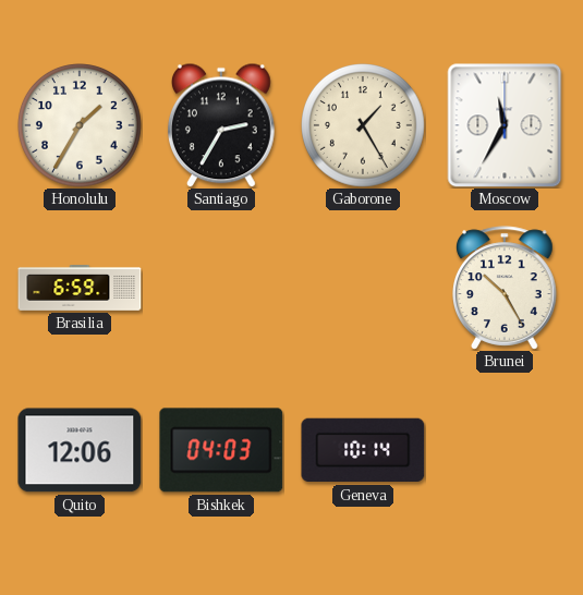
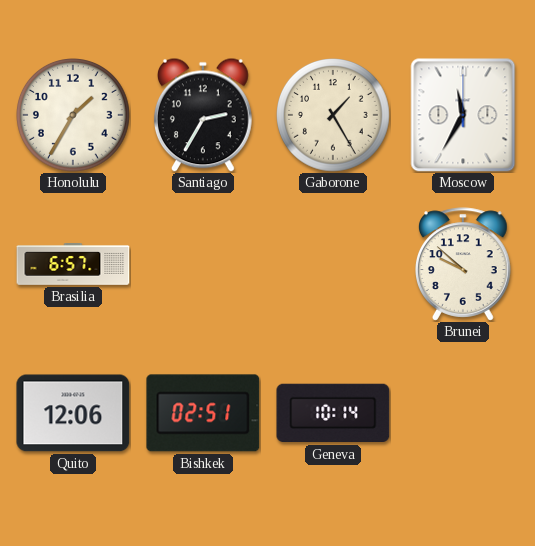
Brasilia: 6:59 -> 6:57
Brunei: 10:25 -> 9:52
Bishkek: 04:03 -> 02:51
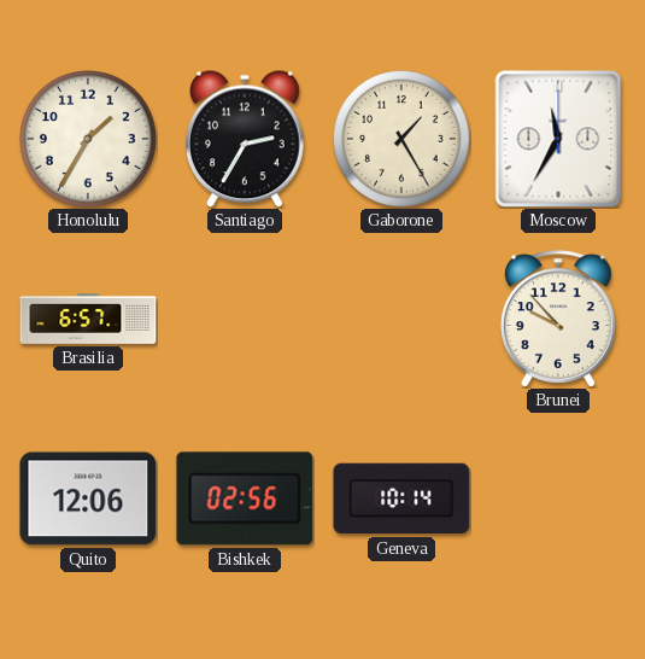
Brunei: 9:52 -> 9:53
Bishkek: 02:51 -> 02:56
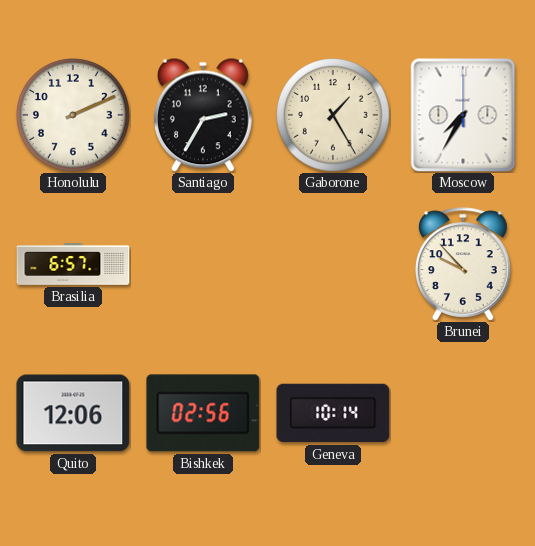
Honolulu: 1:35 -> 2:11
Moscow: 11:35 -> 7:35
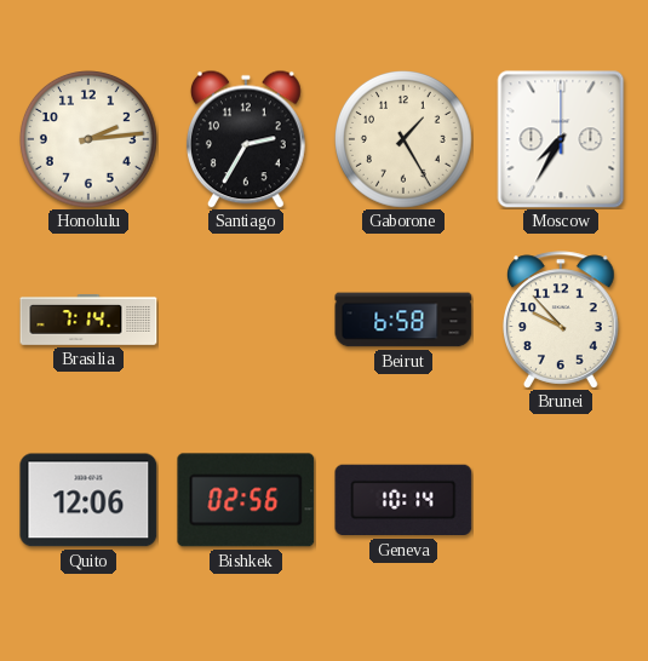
Honolulu: 2:11 -> 2:14
Brasilia: 6:57 -> 7:14
Beirut: none -> 6:58
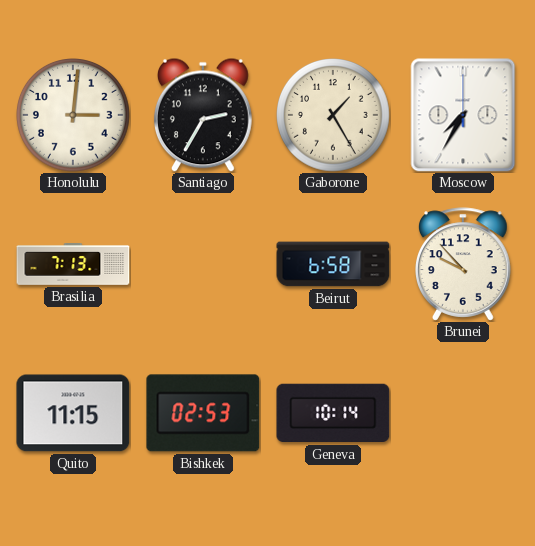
Honolulu: 2:14 -> 3:01
Brasilia: 7:14 -> 7:13
Quito: 12:06 -> 11:15
Bishkek: 02:56 -> 02:53
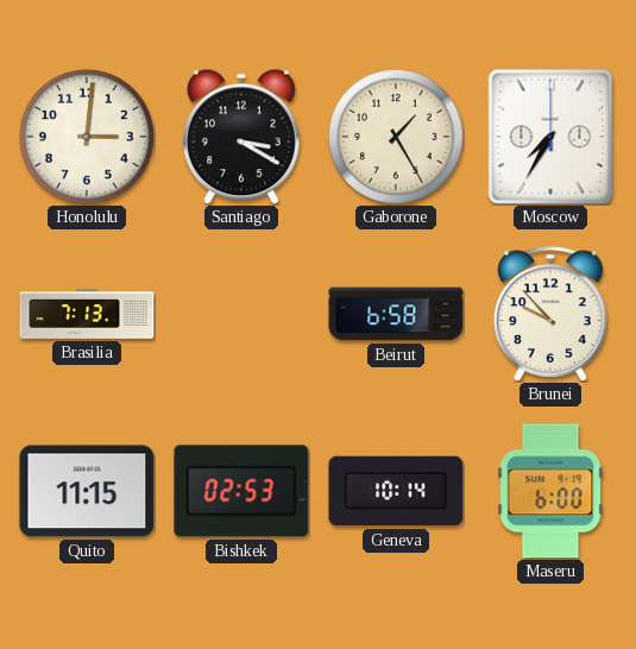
Santiago: 2:35 -> 3:20
Maseru: none -> 6:00
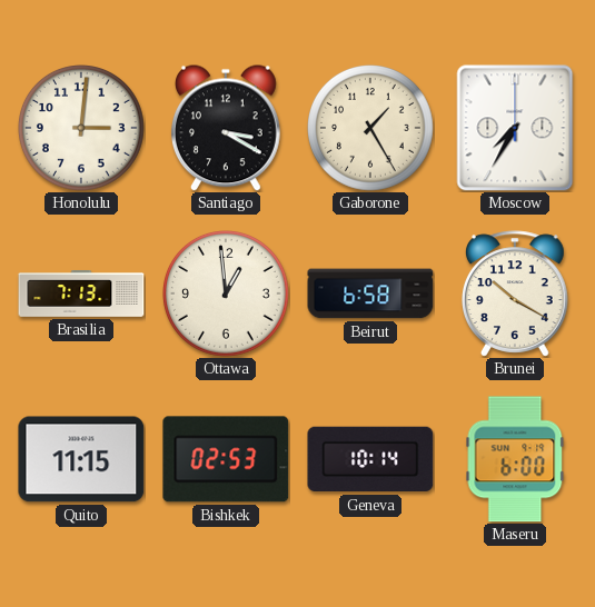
Ottawa: none -> 12:59
Brunei: 9:53 -> 10:20
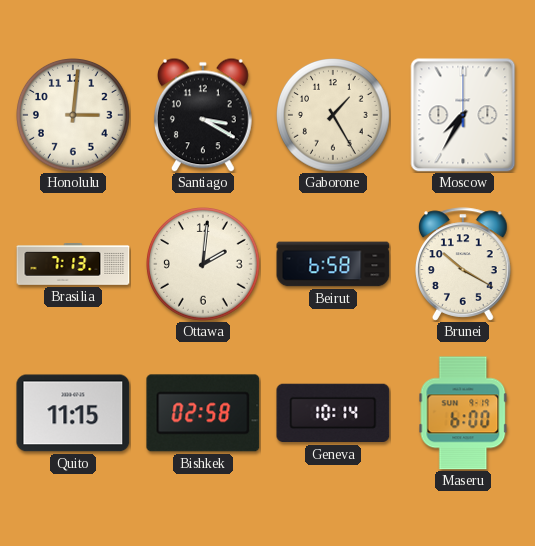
Ottawa: 12:59 -> 2:01
Bishkek: 02:53 -> 02:58
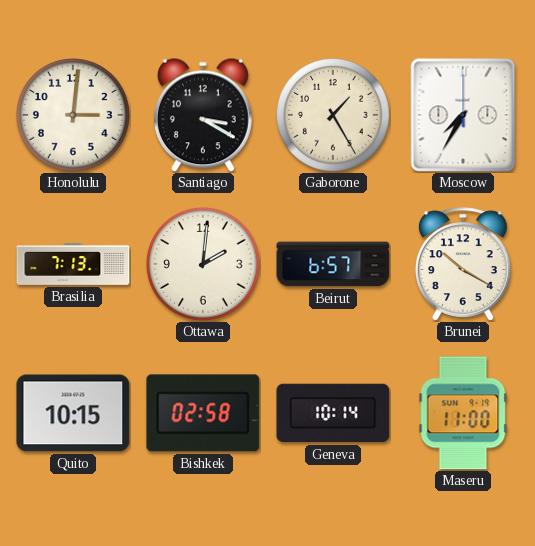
Beirut: 6:58 -> 6:57
Quito: 11:15 -> 10:15
Maseru: 6:00 -> 11:00
